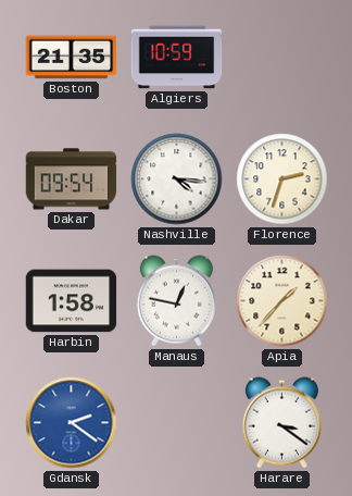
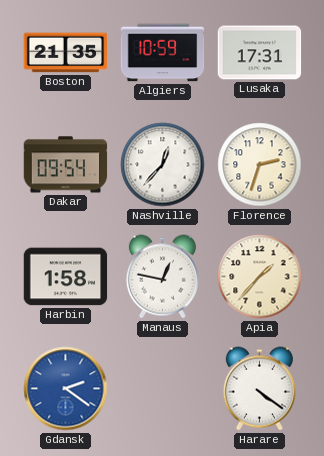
Lusaka: none -> 17:31
Nashville: 4:16 -> 12:37
Harare: 3:21 -> 4:21
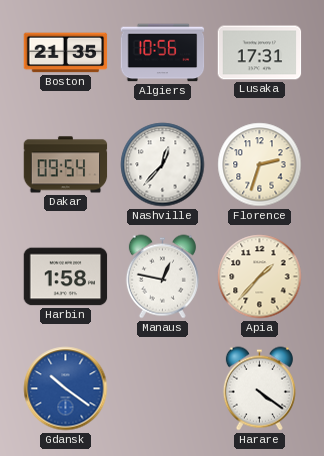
Algiers: 10:59 -> 10:56
Gdansk: 2:21 -> 10:21
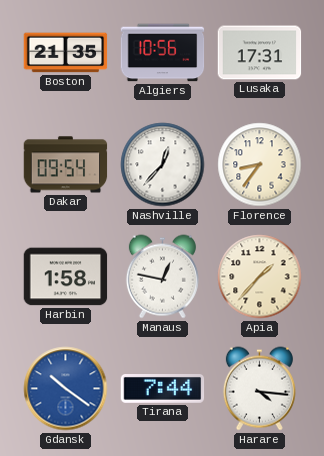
Florence: 2:33 -> 8:36
Tirana: none -> 7:44
Harare: 4:21 -> 4:16
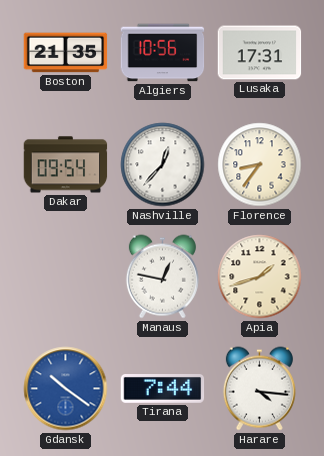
Harbin: 1:58 -> none
Apia: 1:37 -> 1:42
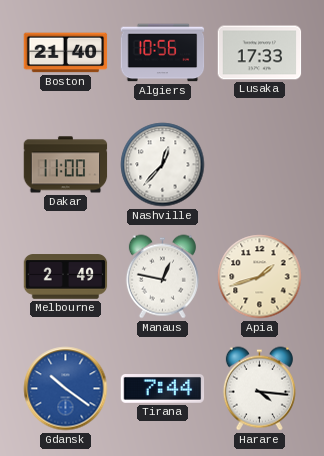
Boston: 21:35 -> 21:40
Lusaka: 17:31 -> 17:33
Dakar: 09:54 -> 11:00
Florence: 8:36 -> none
Melbourne: none -> 2:49
